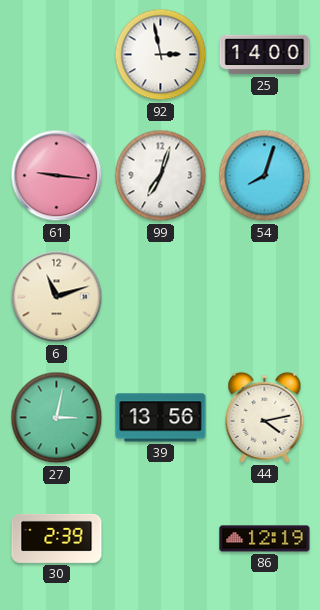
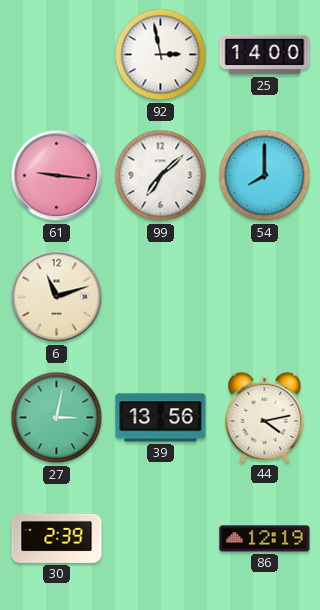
99: 7:03 -> 7:08
54: 8:03 -> 8:00
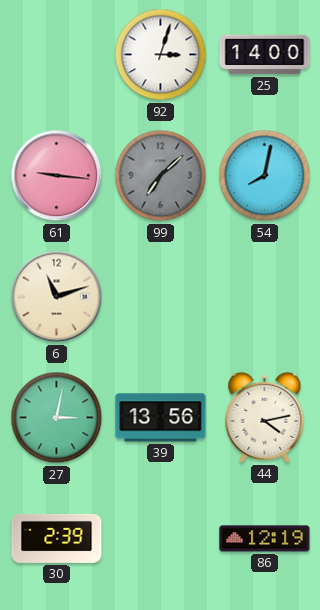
92: 2:58 -> 3:03
99 dial: white -> grey
54: 8:00 -> 8:02
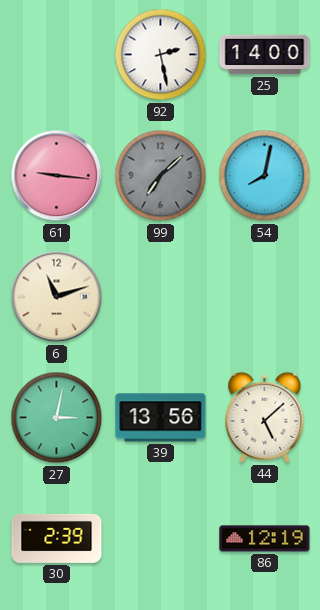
92: 3:03 -> 2:28
44: 4:13 -> 5:08
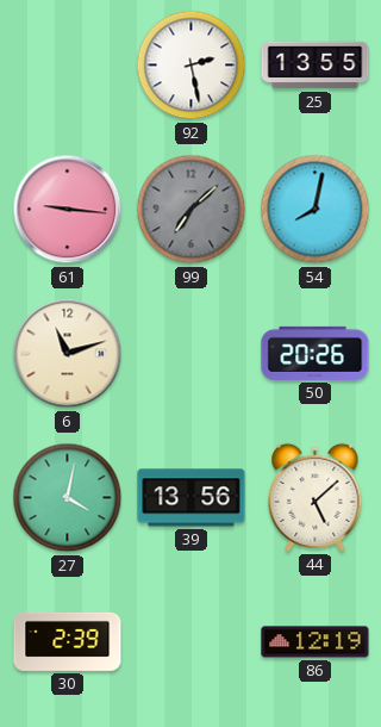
25: 14:00 -> 13:55
50: none -> 20:26
27: 3:02 -> 4:02
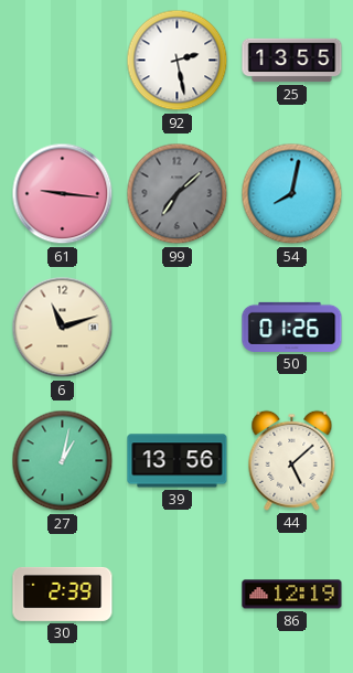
50: 20:26 -> 01:26
27: 4:02 -> 1:02
